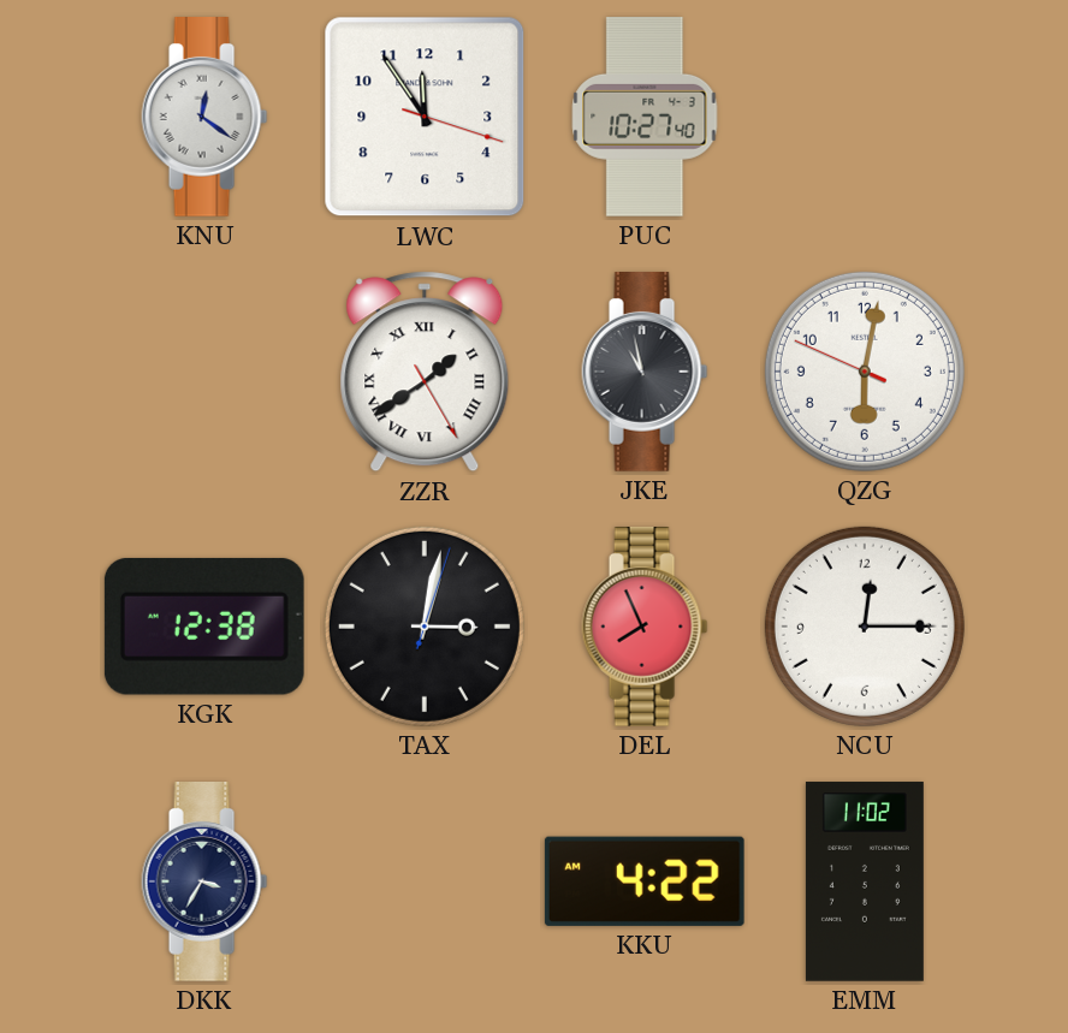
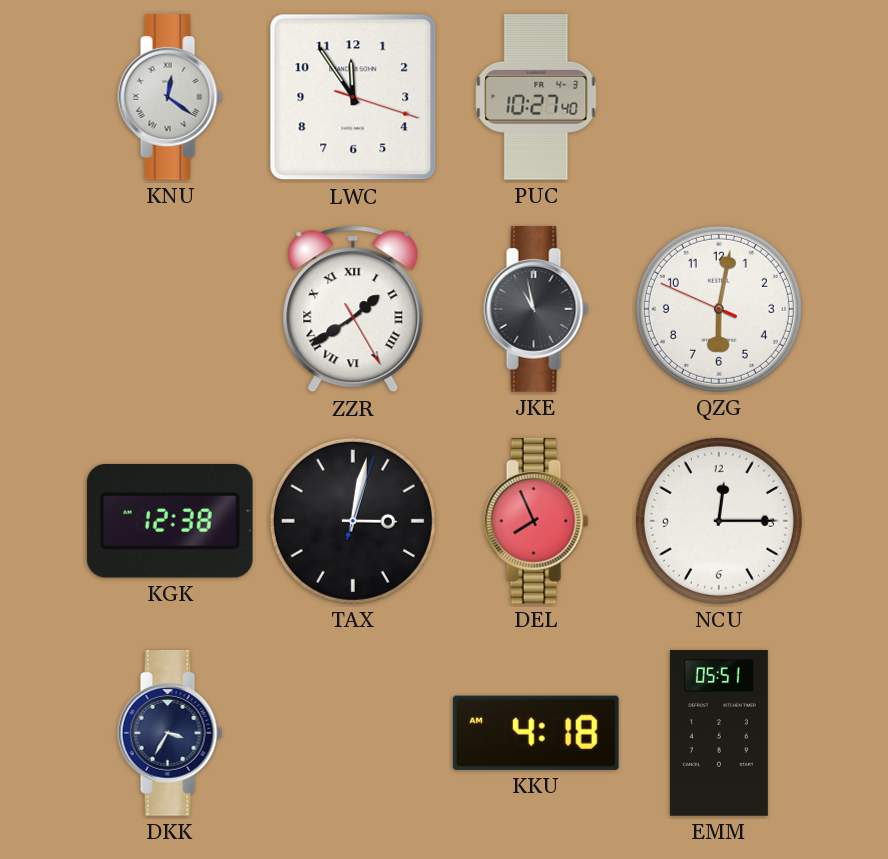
KKU: 4:22 -> 4:18
EMM: 11:02 -> 05:51
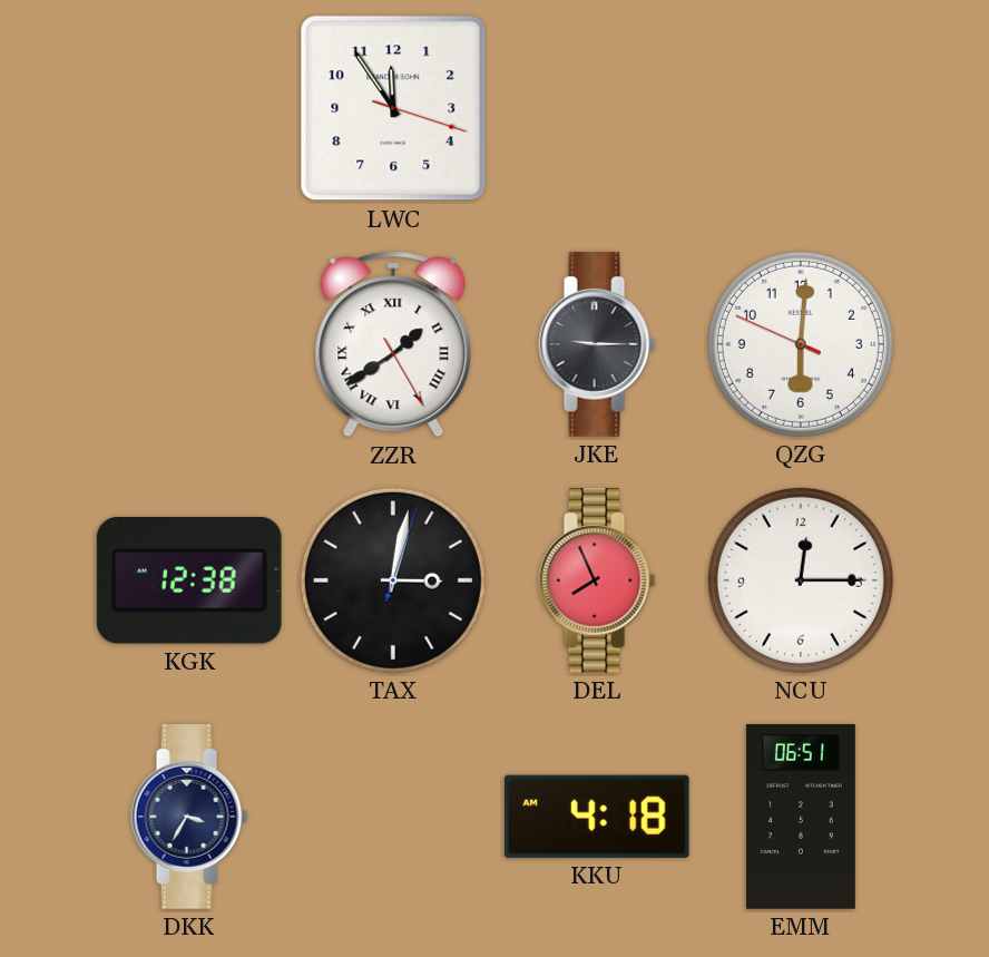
KNU: 12:21 -> none
PUC: 10:27 -> none
JKE: 10:58 -> 9:15
QZG: 6:01 -> 6:00
EMM: 05:51 -> 06:51
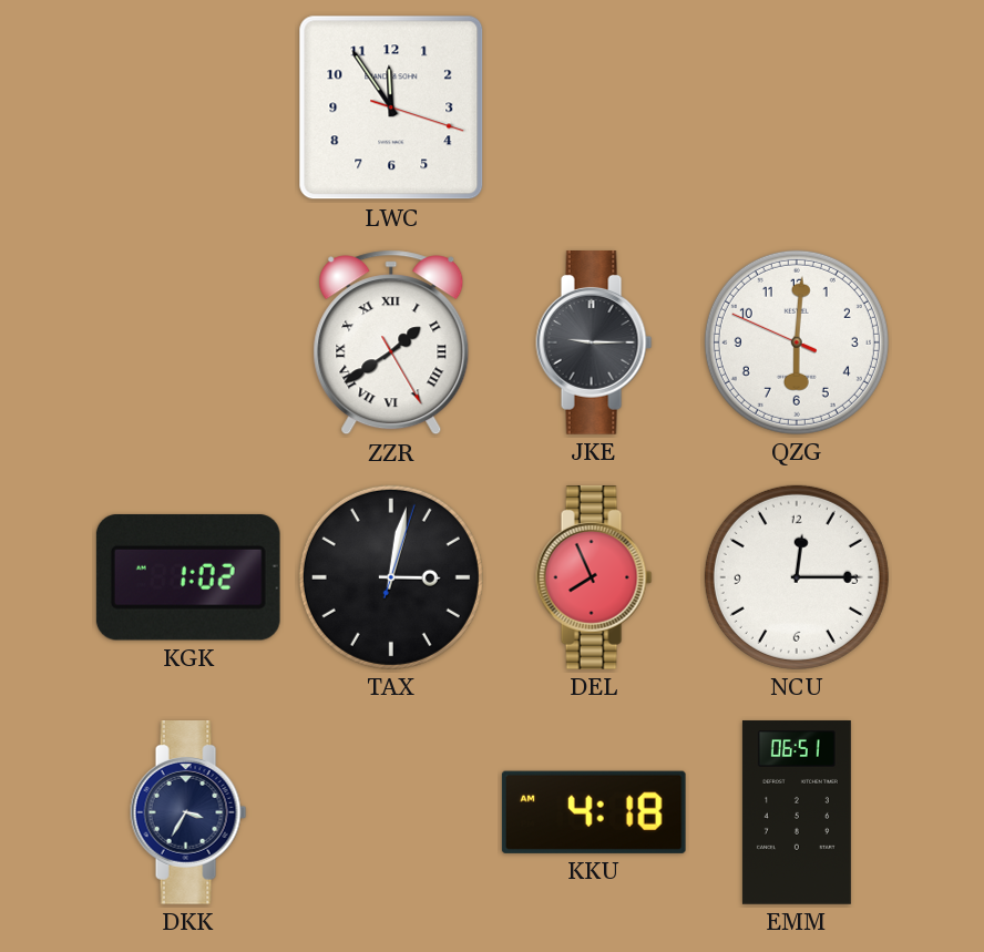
KGK: 12:38 -> 1:02
